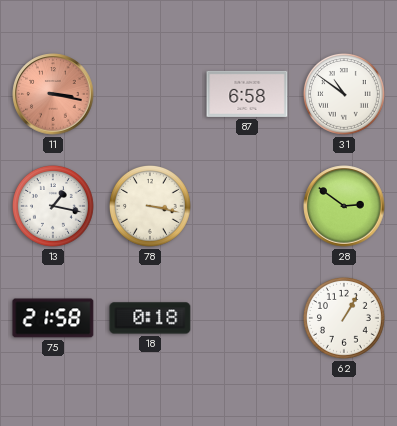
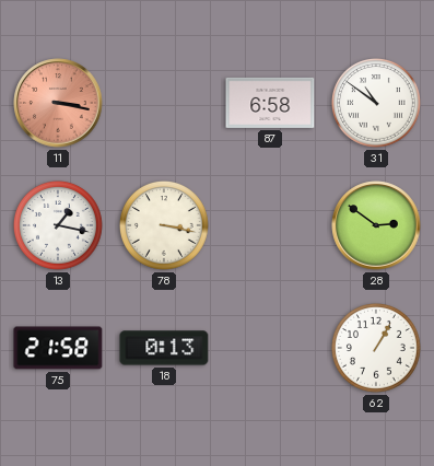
18: 0:18 -> 0:13
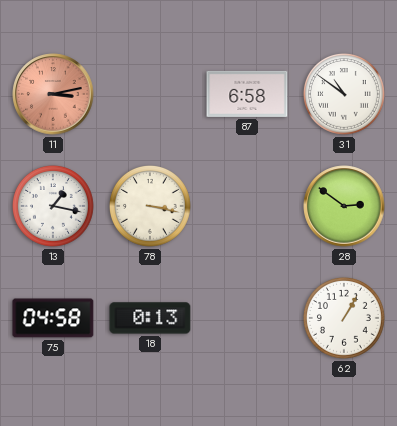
11: 3:17 -> 3:13
75: 21:58 -> 04:58
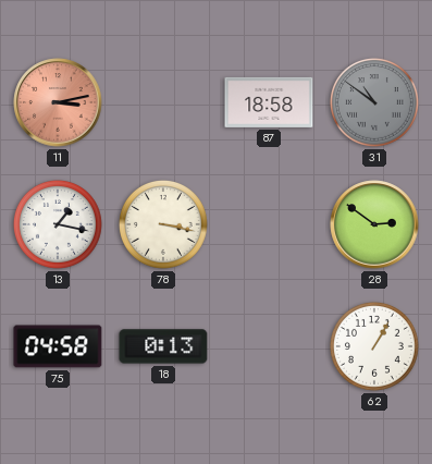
87: 6:58 -> 18:58
31 dial: white -> grey
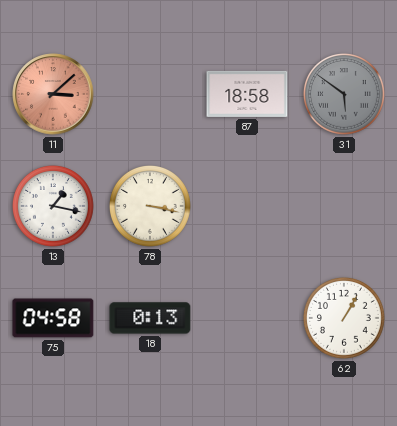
11: 3:13 -> 3:08
31: 10:51 -> 5:51
28: 2:51 -> none
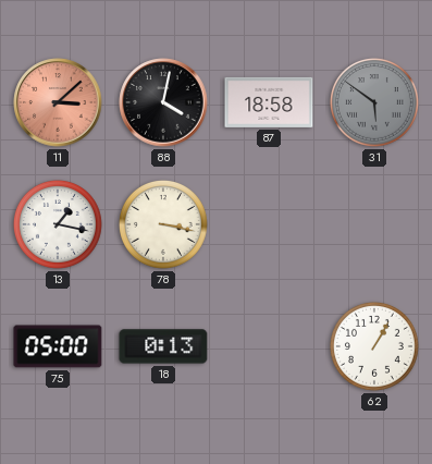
88: none -> 4:02
75: 04:58 -> 05:00
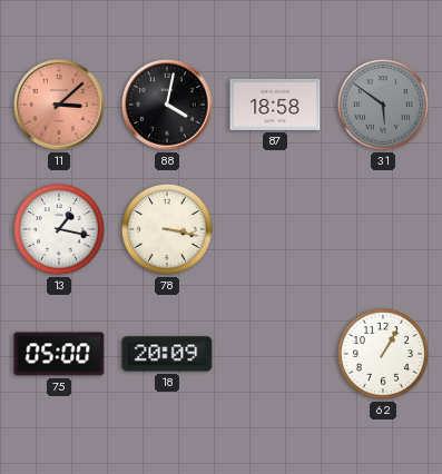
18: 0:13 -> 20:09
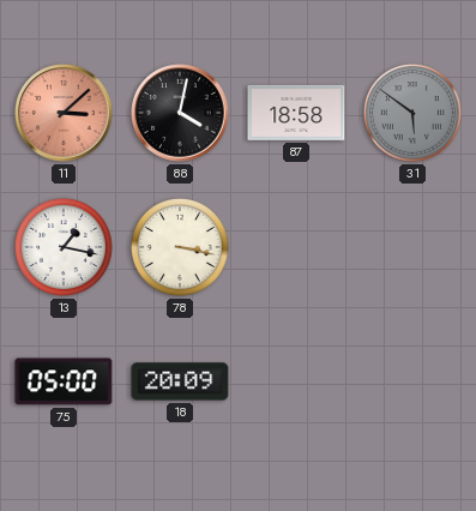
62: 1:05 -> none
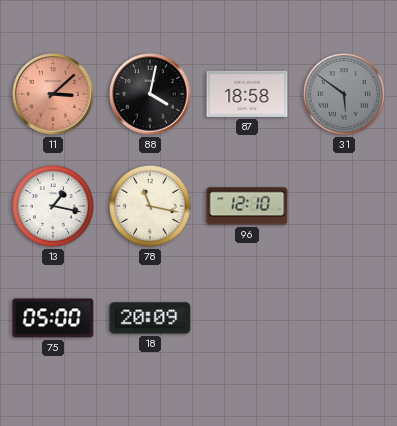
78: 3:17 -> 11:17
96: none -> 12:10
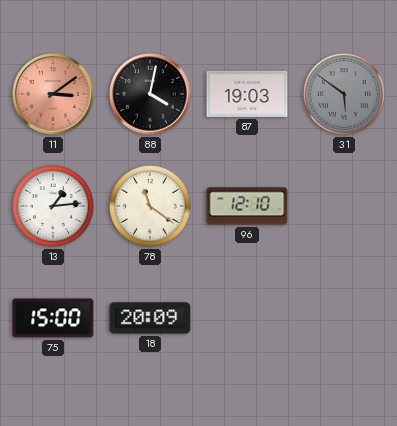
11: 3:08 -> 3:09
87: 18:58 -> 19:03
13: 1:17 -> 1:14
78: 11:17 -> 11:21
75: 05:00 -> 15:00
